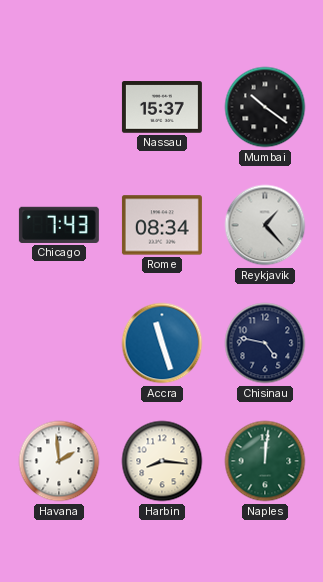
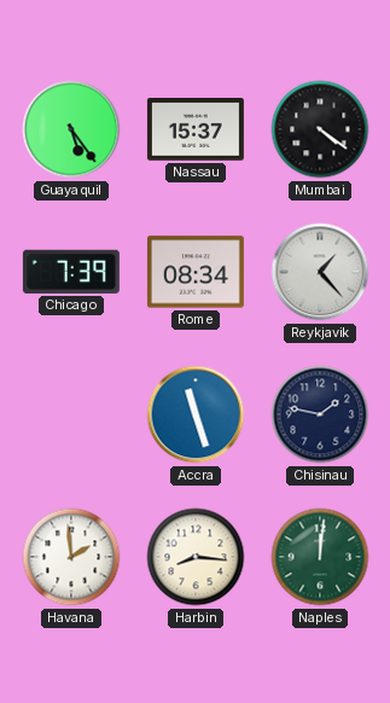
Guayaquil: none -> 5:24
Mumbai: 10:21 -> 4:21
Chicago: 7:43 -> 7:39
Chisinau: 4:47 -> 1:47
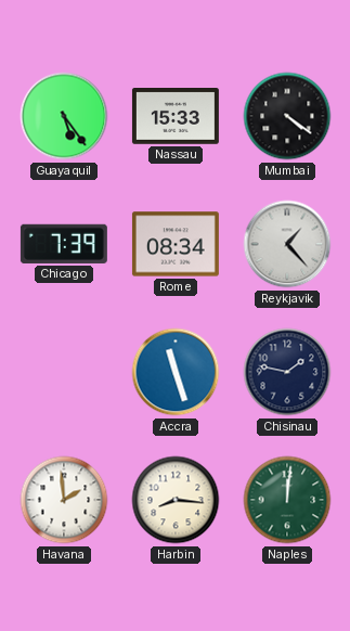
Nassau: 15:37 -> 15:33
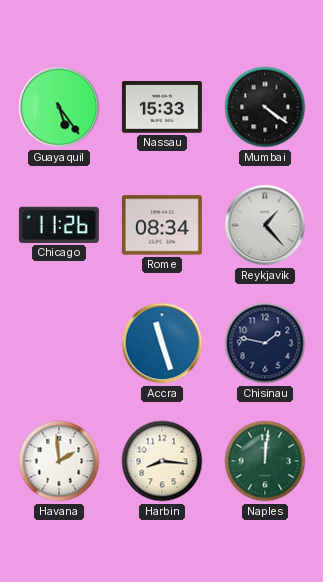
Chicago: 7:39 -> 11:26
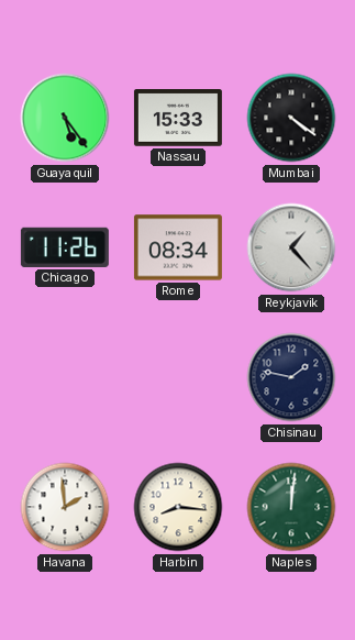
Accra: 11:27 -> none
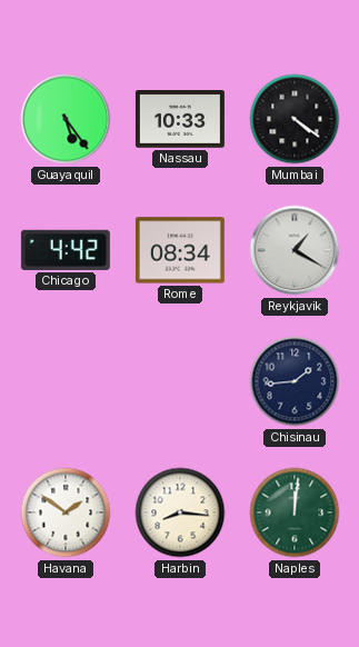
Nassau: 15:33 -> 10:33
Chicago: 11:26 -> 4:42
Reykjavik: 1:23 -> 1:20
Chisinau: 1:47 -> 1:44
Havana: 1:59 -> 1:51
